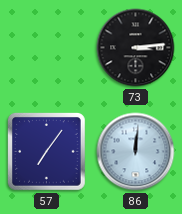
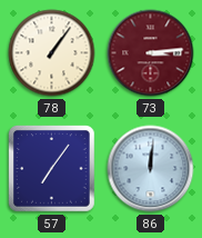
78: none -> 1:06
73 dial: black -> burgundy
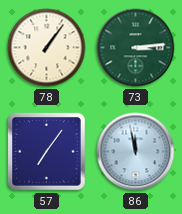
73 dial: burgundy -> green
86: 12:01 -> 11:58
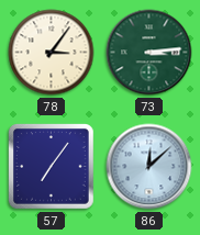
78: 1:06 -> 3:06
86: 11:58 -> 12:08
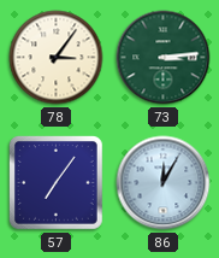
86: 12:08 -> 12:05
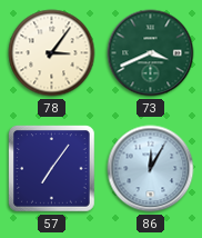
73: 3:14 -> 3:41
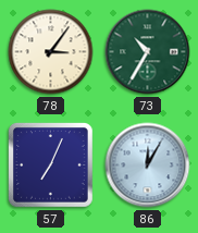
73: 3:41 -> 10:35
57: 7:06 -> 7:04
